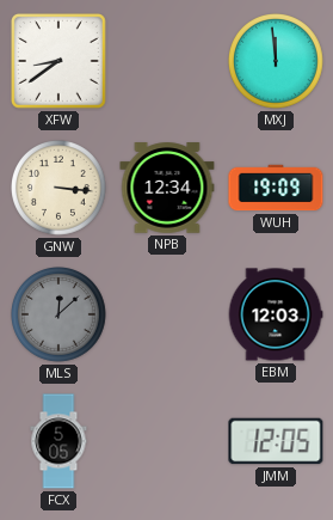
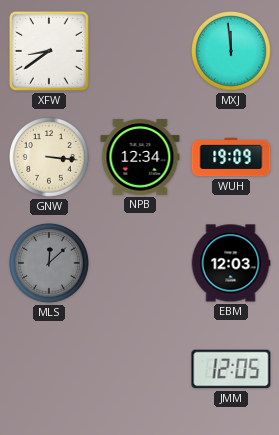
FCX: 5:05 -> none
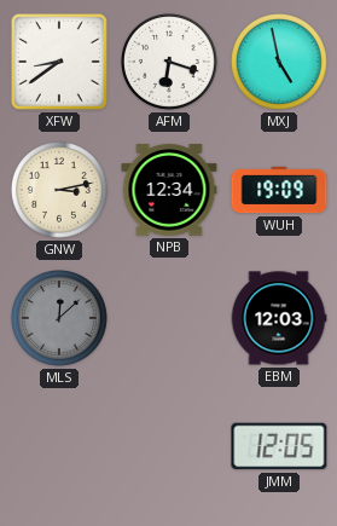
AFM: none -> 6:18
MXJ: 11:59 -> 4:58
GNW: 3:16 -> 3:13
